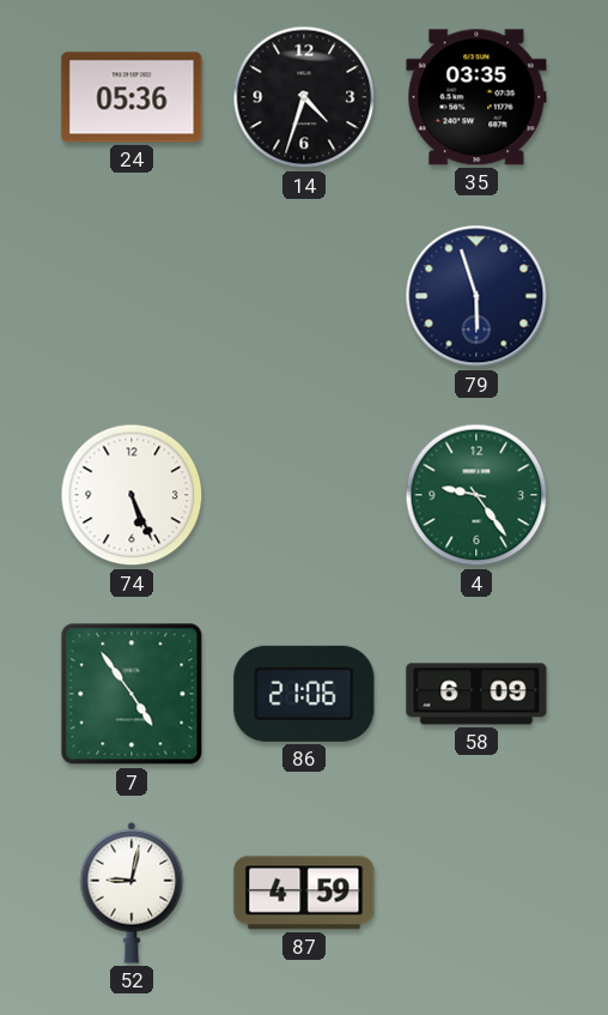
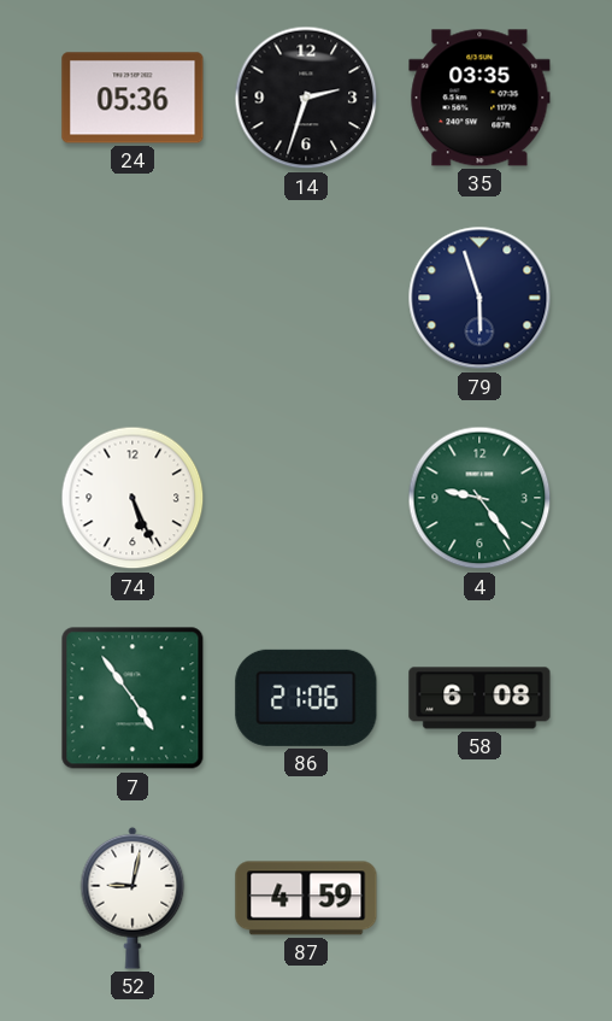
14: 4:33 -> 2:33
58: 6:09 -> 6:08
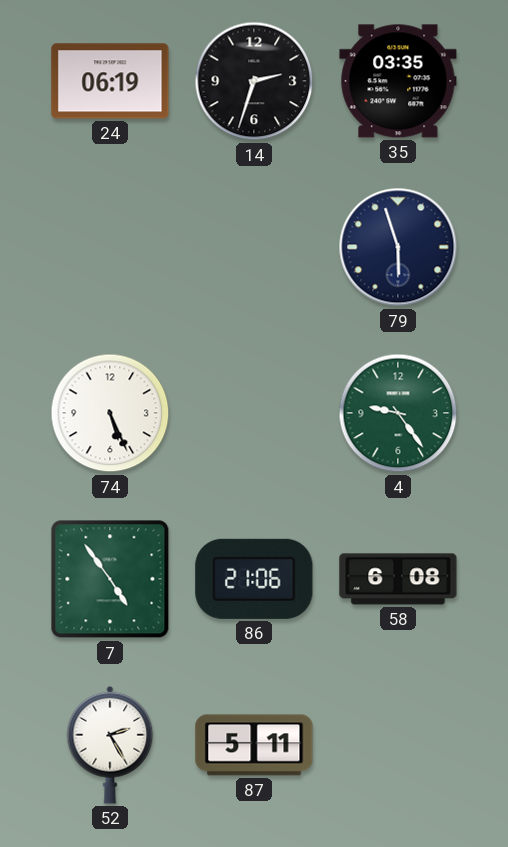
24: 05:36 -> 06:19
52: 9:02 -> 2:25
87: 4:59 -> 5:11
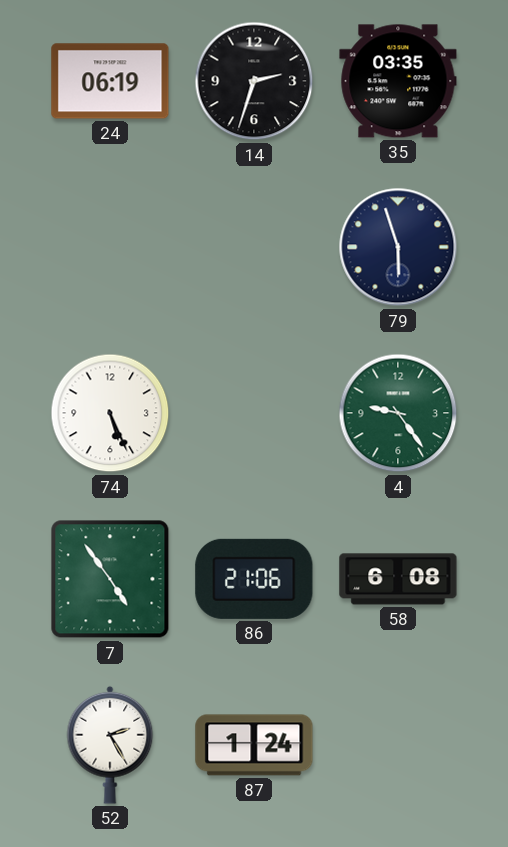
87: 5:11 -> 1:24
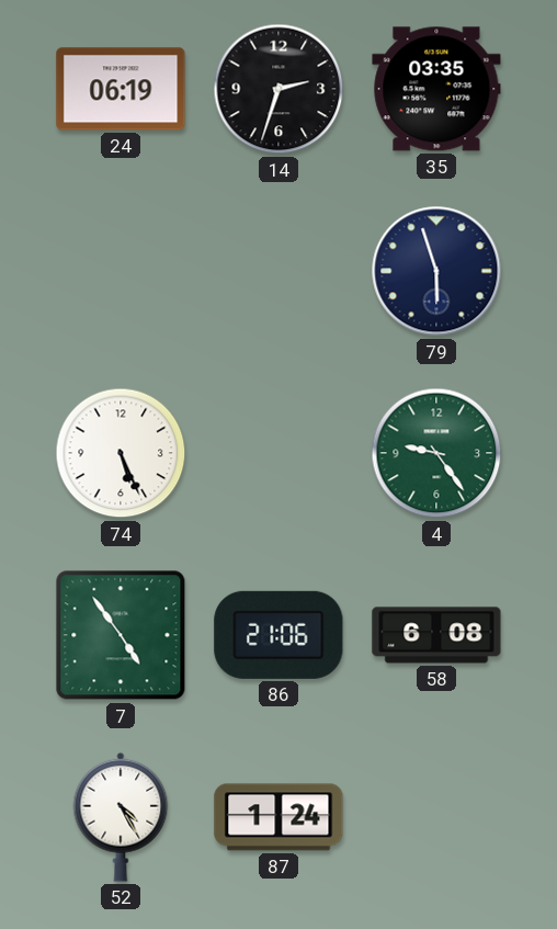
52: 2:25 -> 4:25
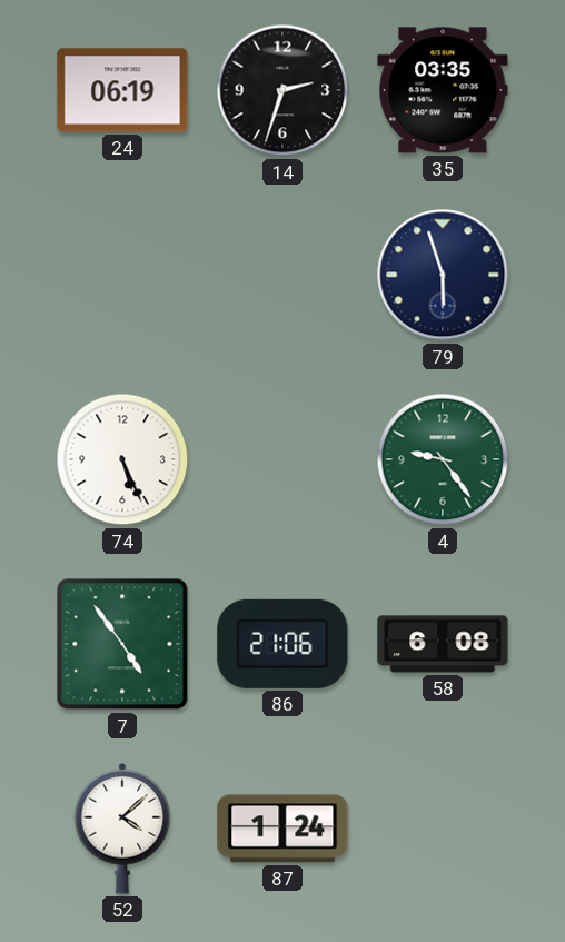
52: 4:25 -> 4:08
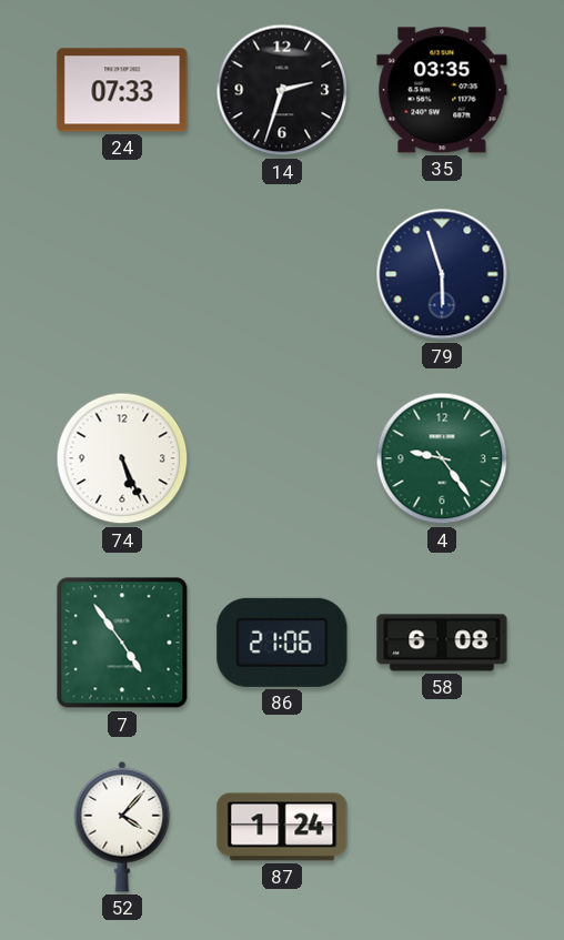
24: 06:19 -> 07:33
52: 4:08 -> 4:07
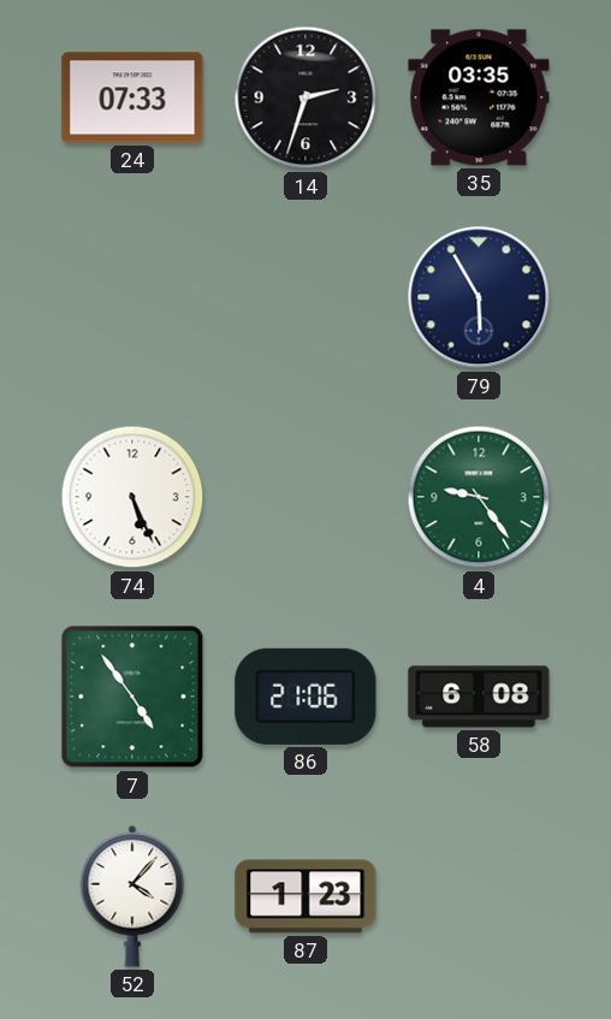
79: 5:57 -> 5:55
87: 1:24 -> 1:23
